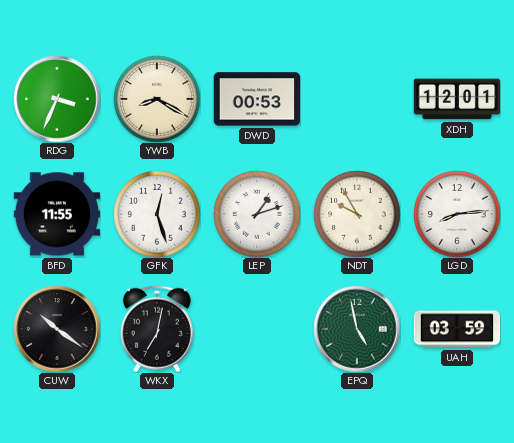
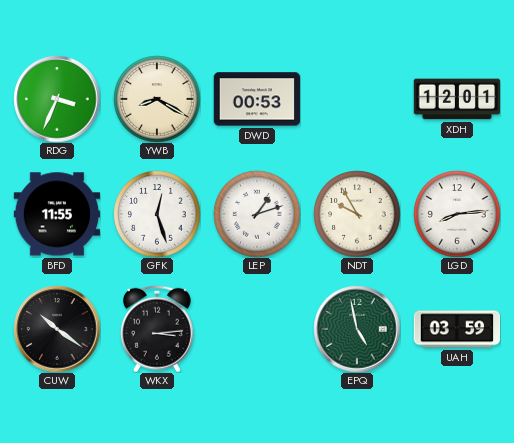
WKX: 7:02 -> 3:14
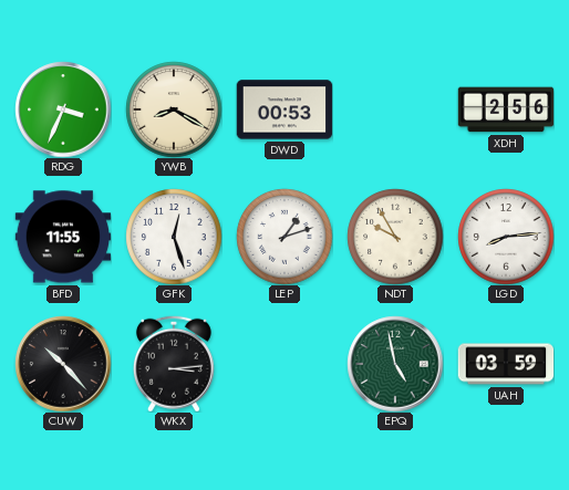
XDH: 12:01 -> 2:56
CUW: 10:21 -> 10:23
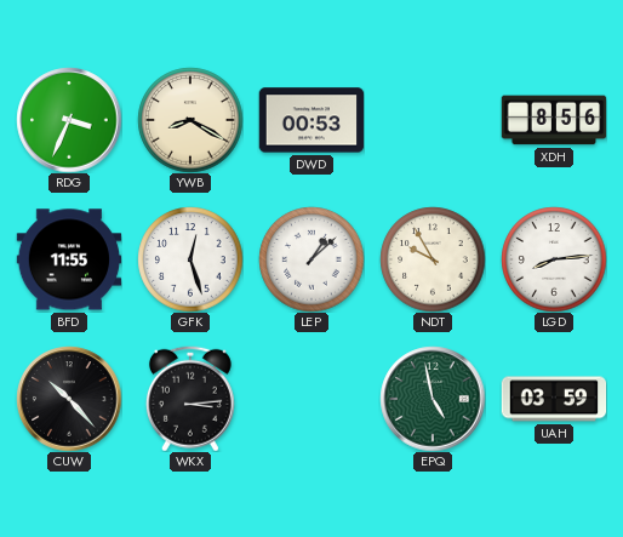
XDH: 2:56 -> 8:56
LEP: 1:12 -> 1:08
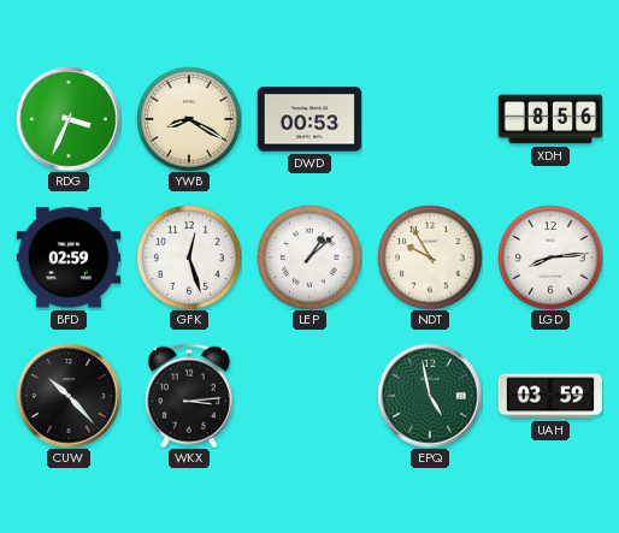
BFD: 11:55 -> 02:59
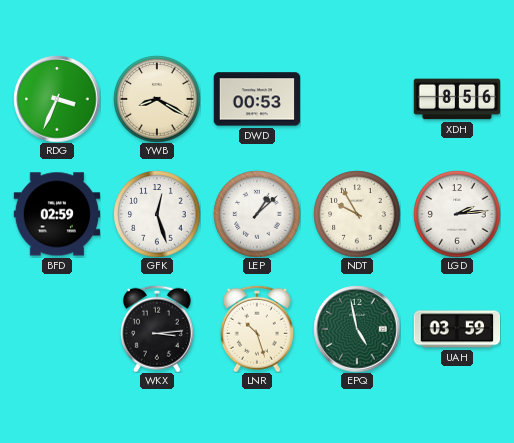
LGD: 8:14 -> 2:14
CUW: 10:23 -> none
LNR: none -> 10:27
